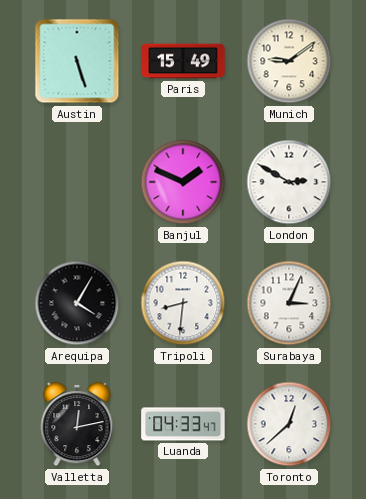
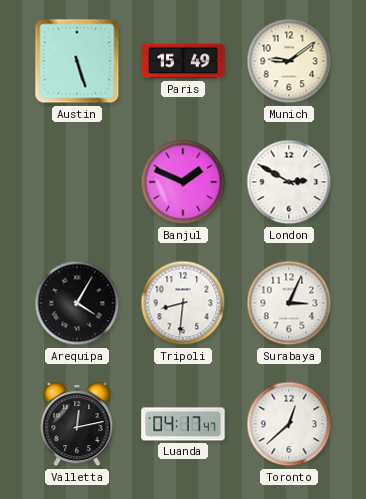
Luanda: 04:33 -> 04:17
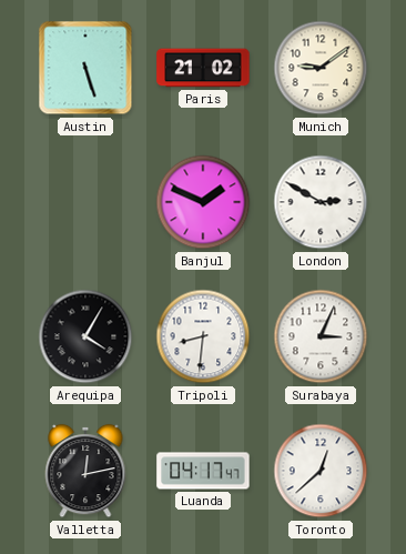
Paris: 15:49 -> 21:02
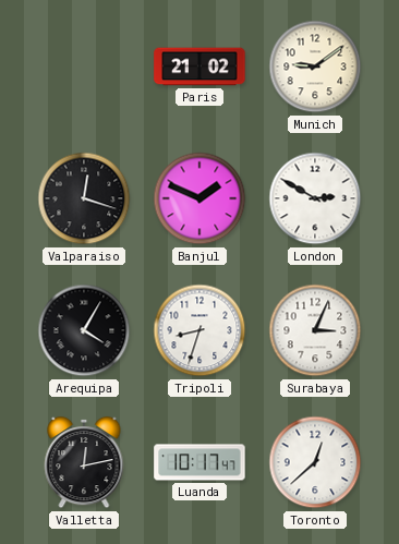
Austin: 5:27 -> none
Valparaiso: none -> 12:18
Tripoli: 8:31 -> 8:33
Luanda: 04:17 -> 10:17
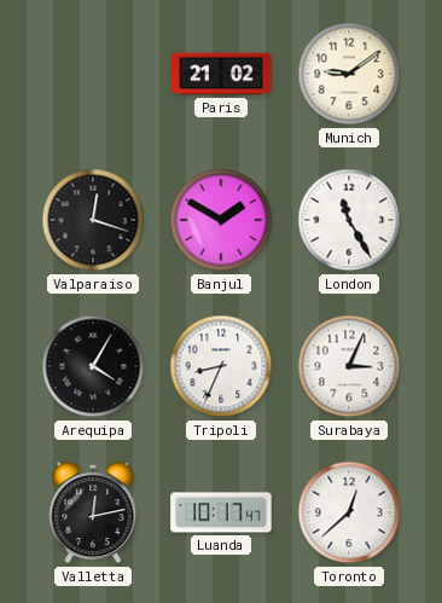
Banjul: 1:49 -> 1:50
London: 2:50 -> 11:25
Tripoli: 8:33 -> 8:34
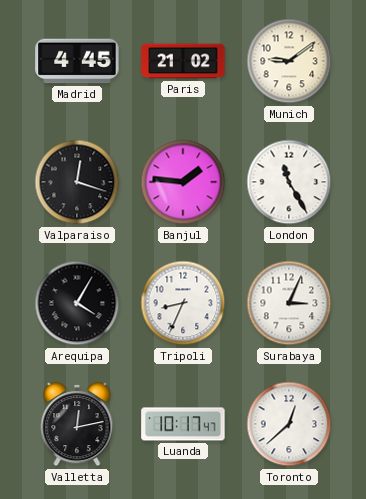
Madrid: none -> 4:45
Banjul: 1:50 -> 1:46
